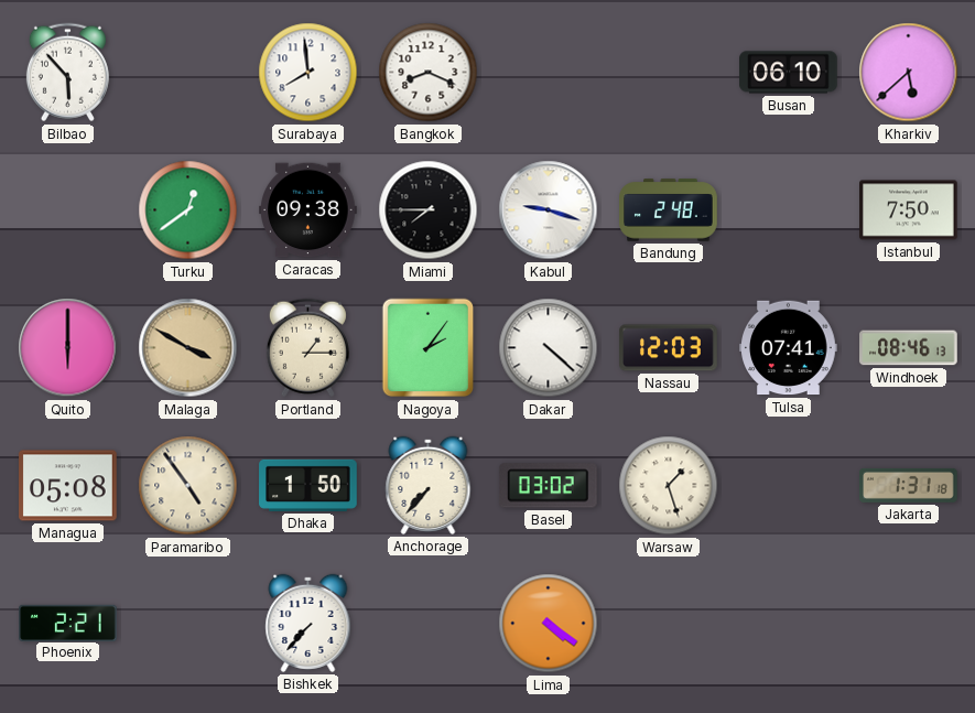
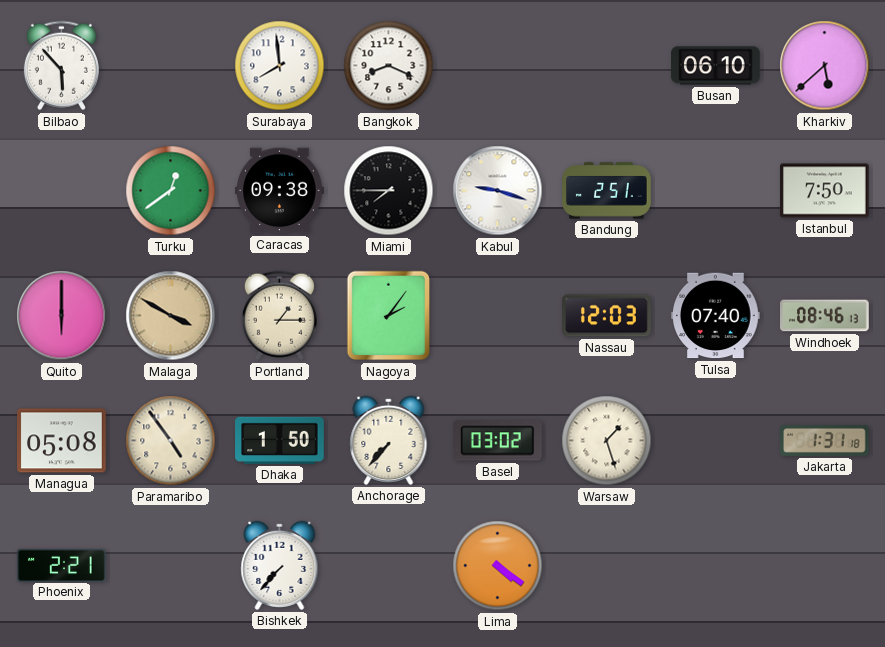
Bandung: 2:48 -> 2:51
Dakar: 4:22 -> none
Tulsa: 07:41 -> 07:40
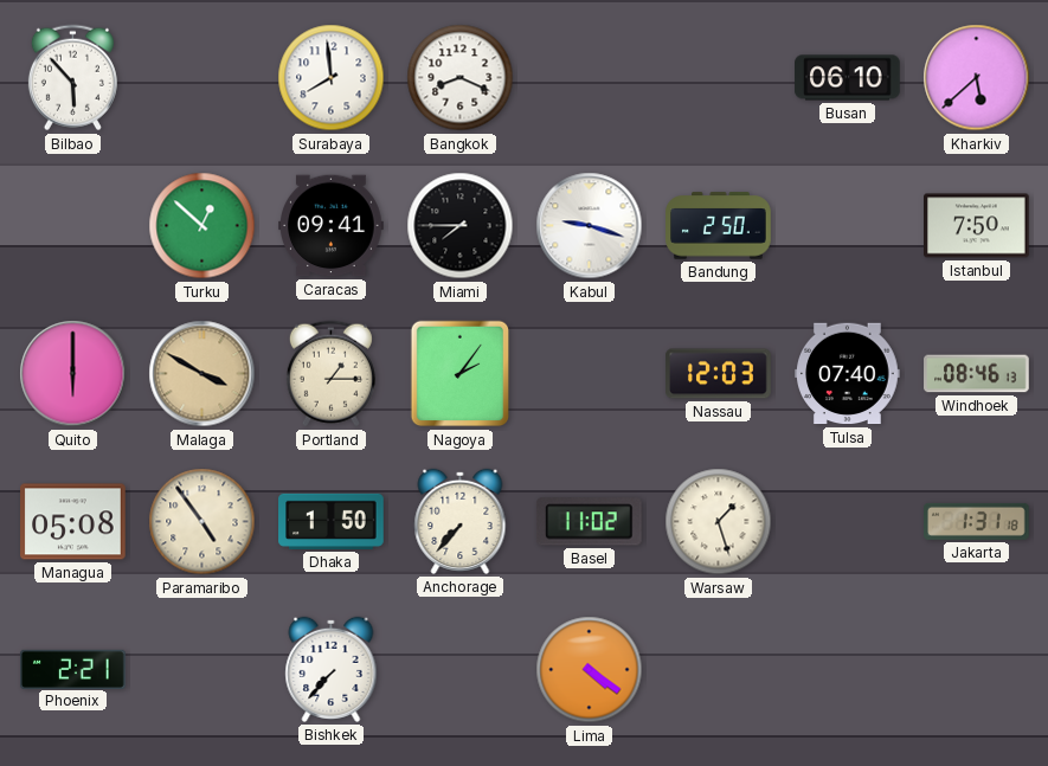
Turku: 12:39 -> 12:52
Caracas: 09:38 -> 09:41
Bandung: 2:51 -> 2:50
Basel: 03:02 -> 11:02
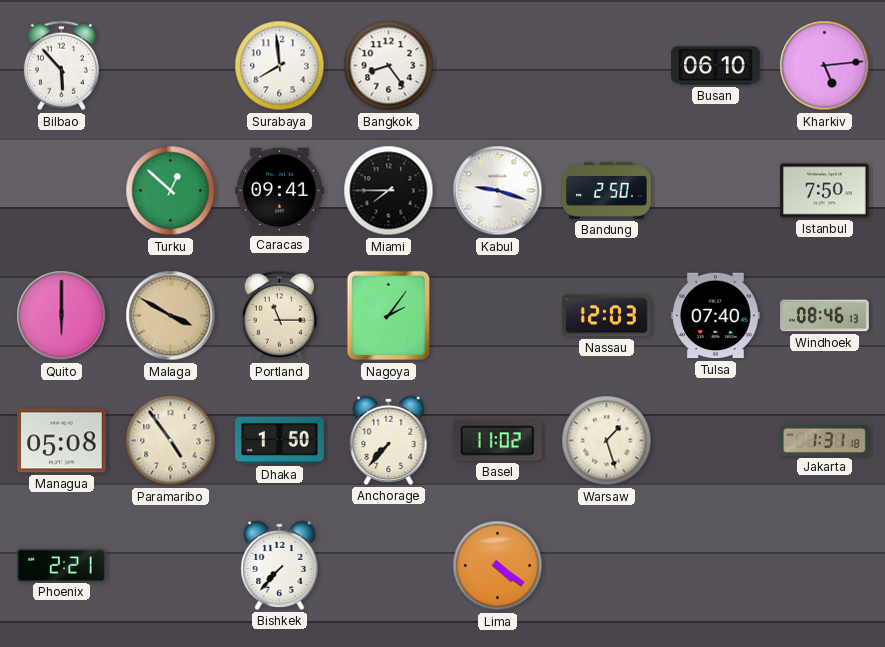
Bangkok: 8:19 -> 8:24
Kharkiv: 5:38 -> 5:14
Portland: 1:15 -> 11:15
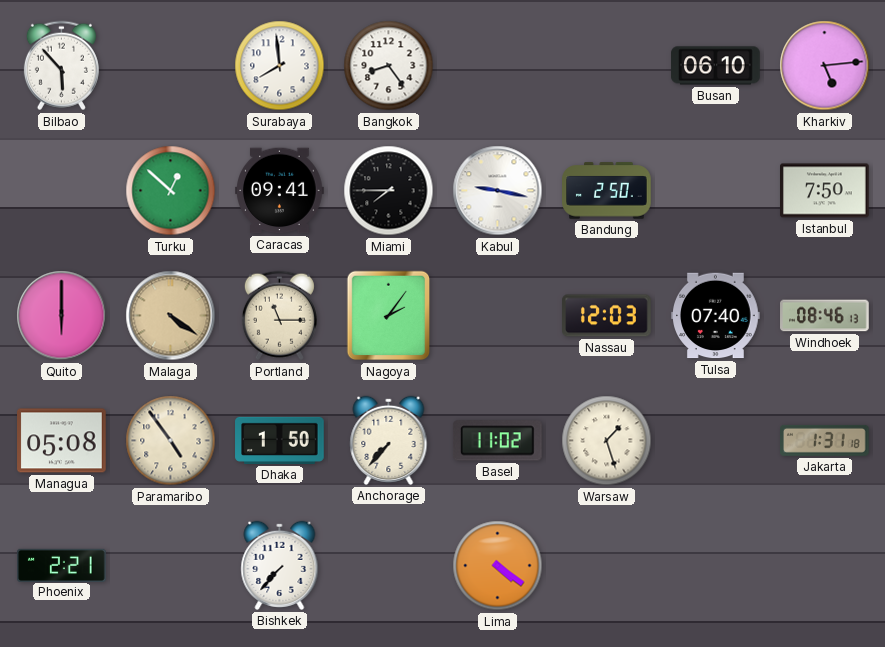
Kabul: 9:18 -> 9:17
Malaga: 3:50 -> 4:21
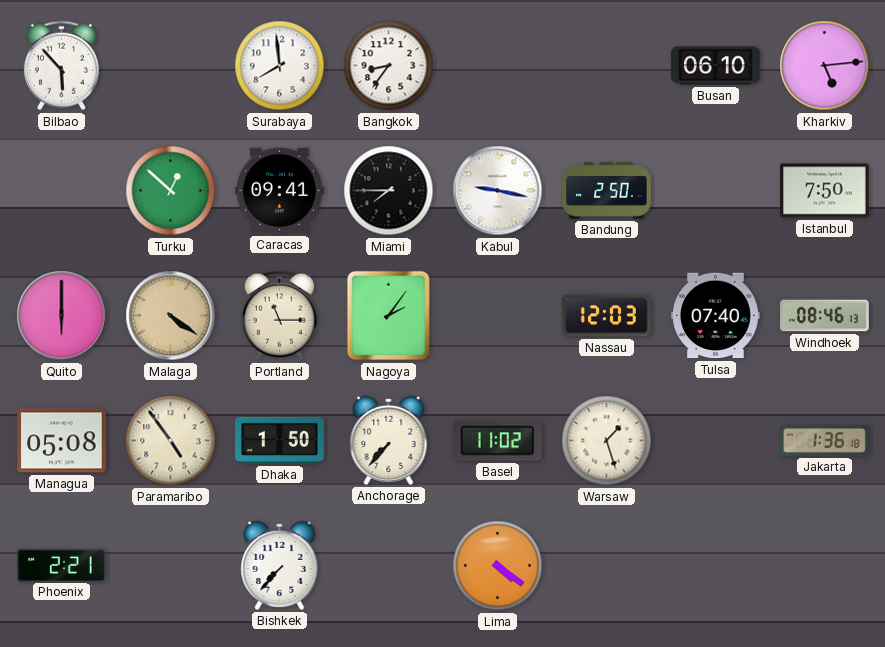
Bangkok: 8:24 -> 8:36
Jakarta: 1:31 -> 1:36
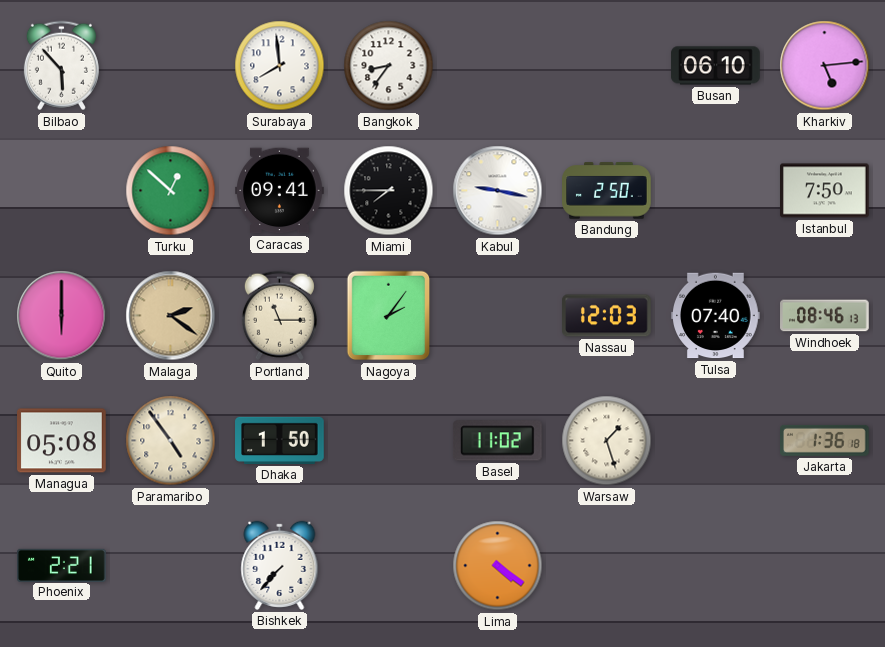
Malaga: 4:21 -> 2:21
Anchorage: 7:37 -> none
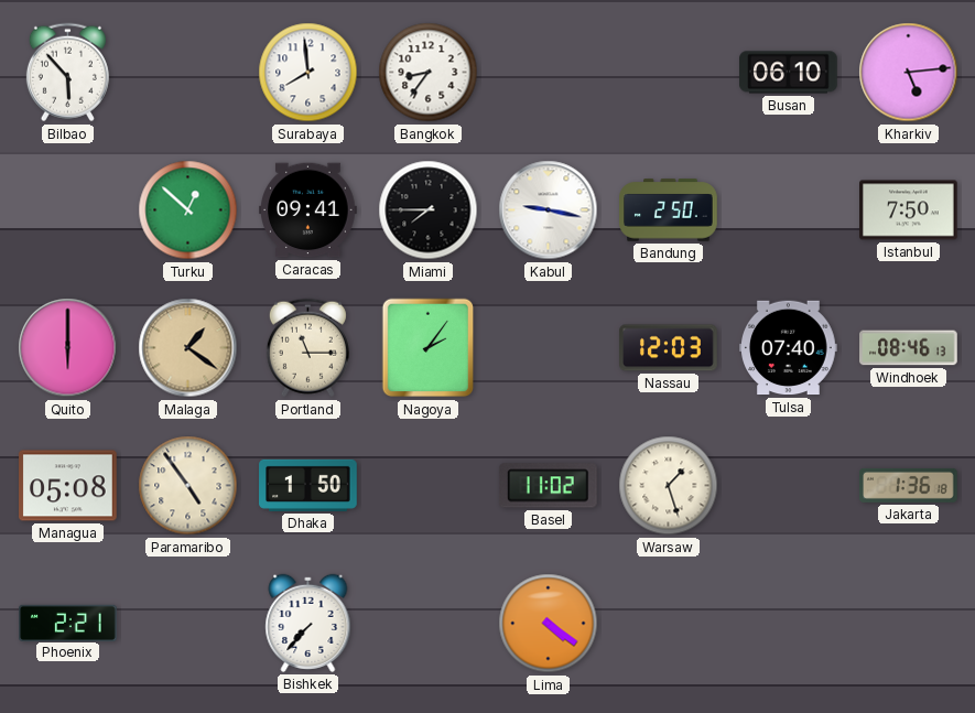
Malaga: 2:21 -> 1:21
